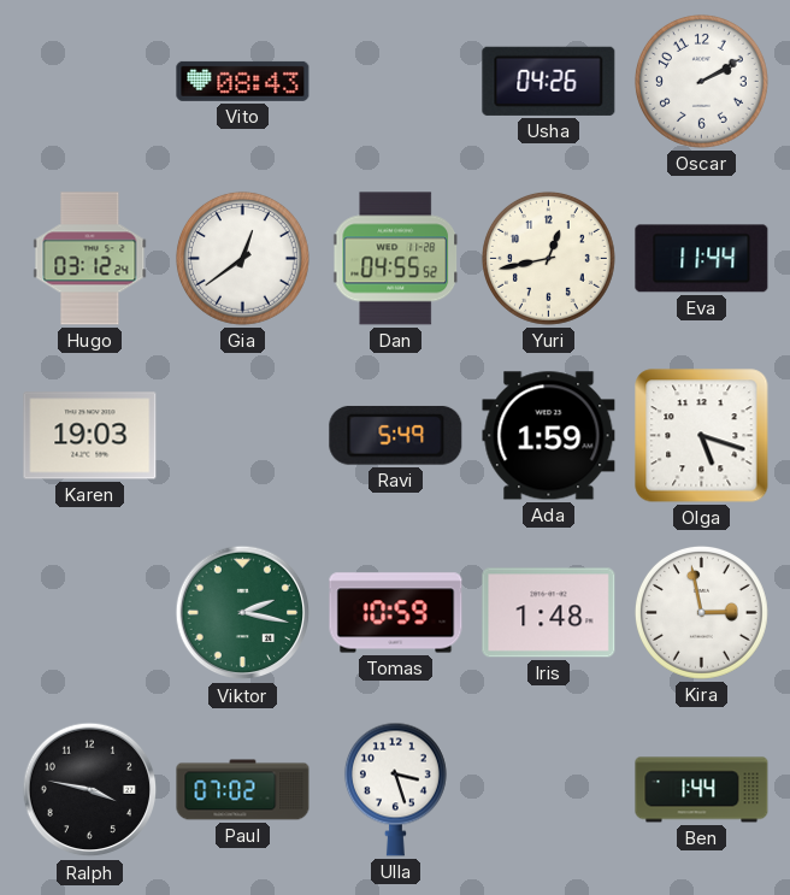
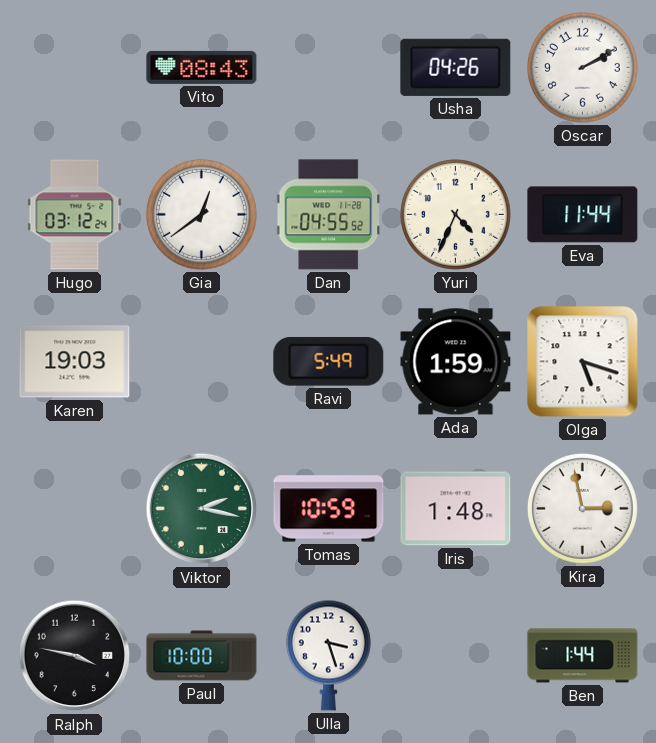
Yuri: 12:43 -> 4:34
Paul: 07:02 -> 10:00
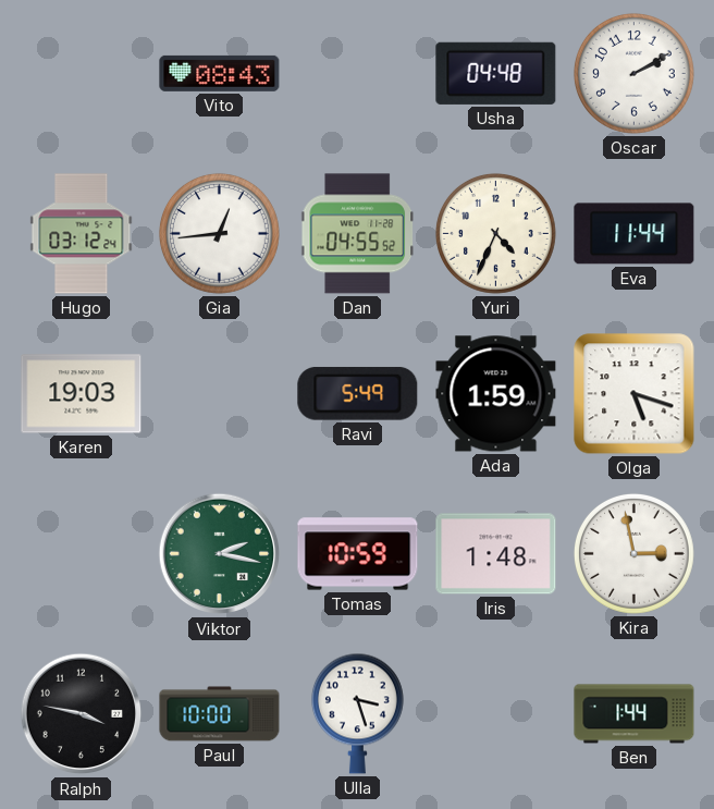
Usha: 04:26 -> 04:48
Gia: 12:39 -> 12:44
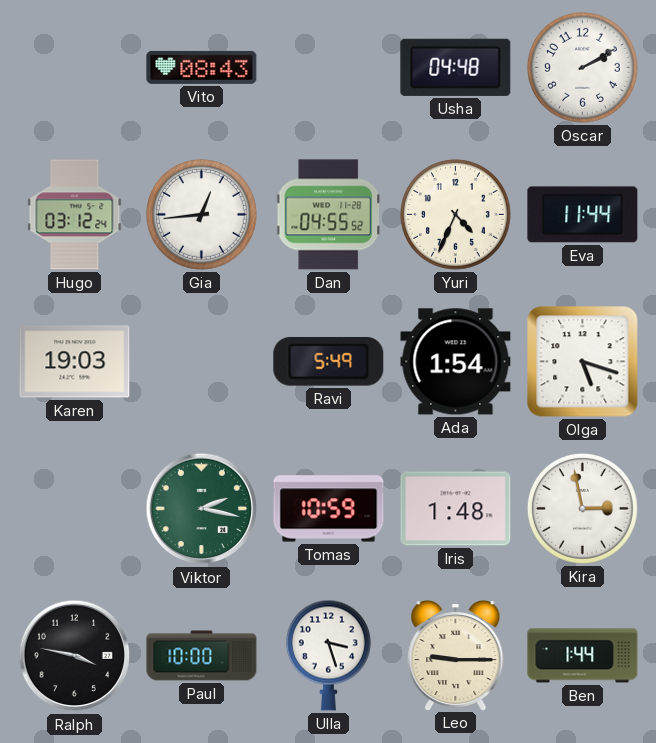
Ada: 1:59 -> 1:54
Leo: none -> 9:15
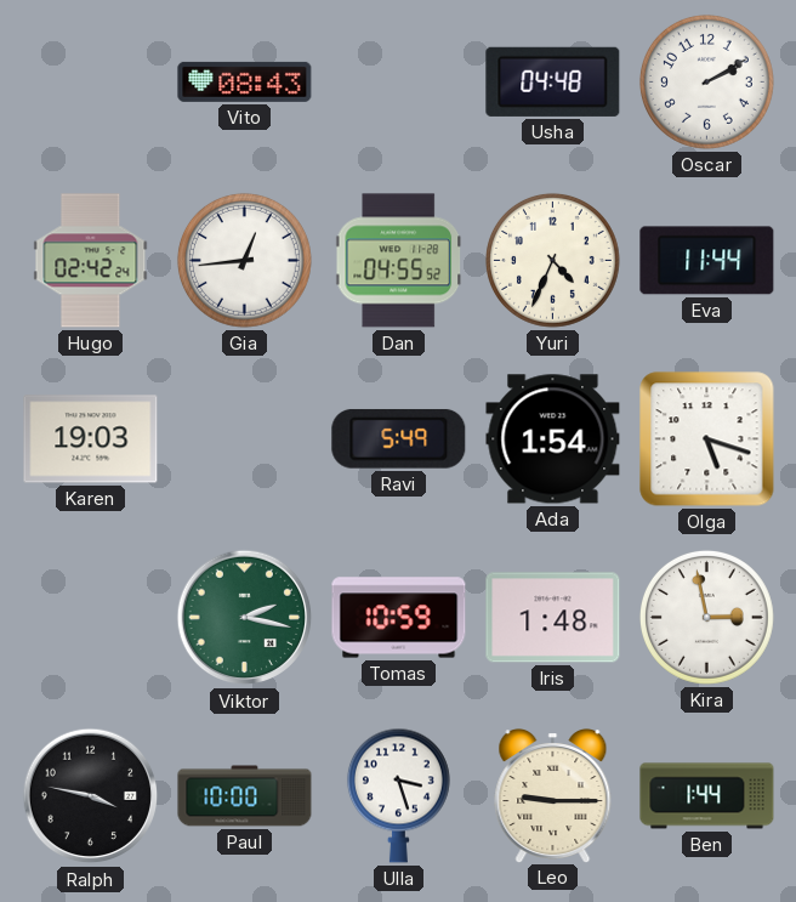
Hugo: 03:12 -> 02:42
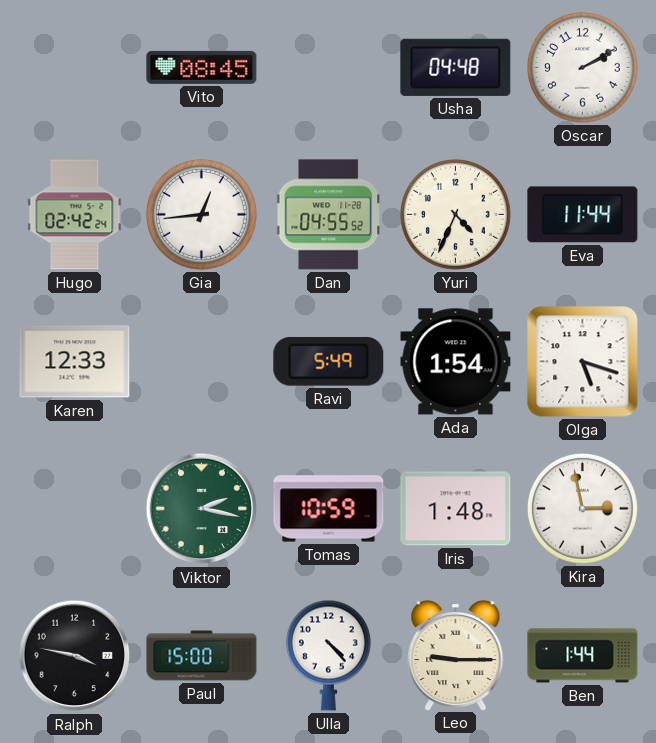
Vito: 08:43 -> 08:45
Karen: 19:03 -> 12:33
Paul: 10:00 -> 15:00
Ulla: 3:27 -> 4:23
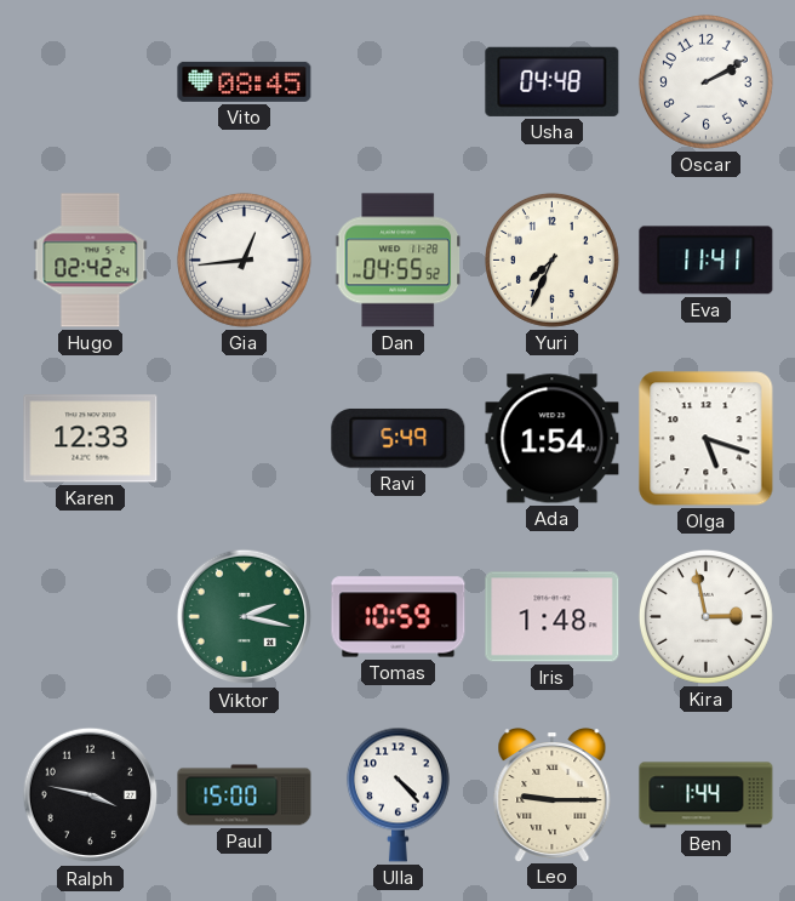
Yuri: 4:34 -> 7:34
Eva: 11:44 -> 11:41
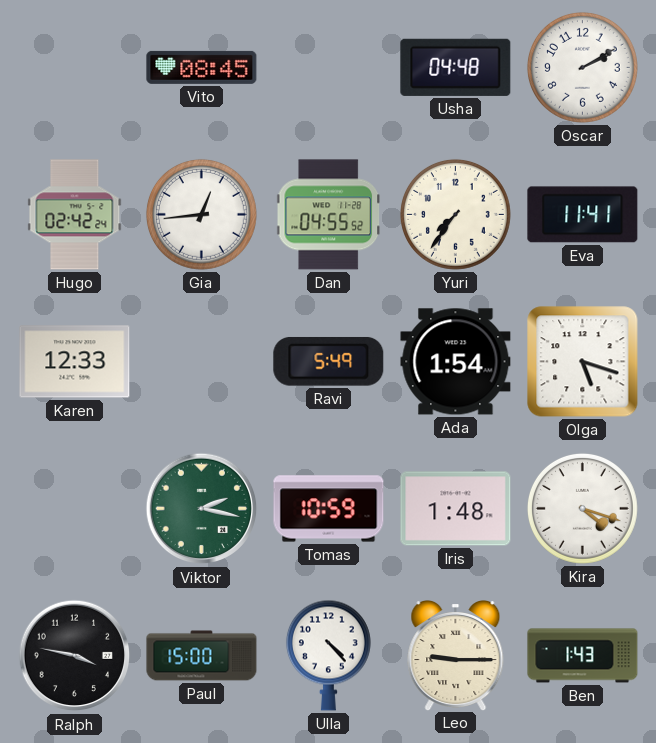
Yuri: 7:34 -> 7:36
Kira: 2:58 -> 4:18
Ben: 1:44 -> 1:43
